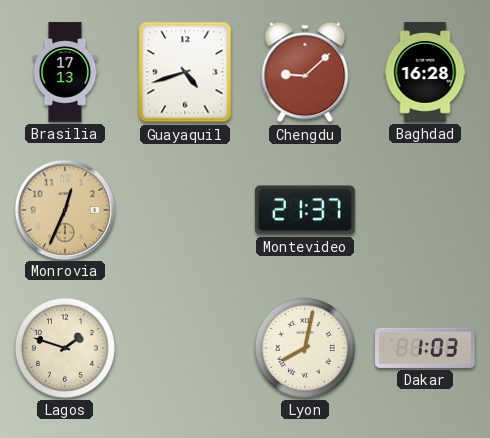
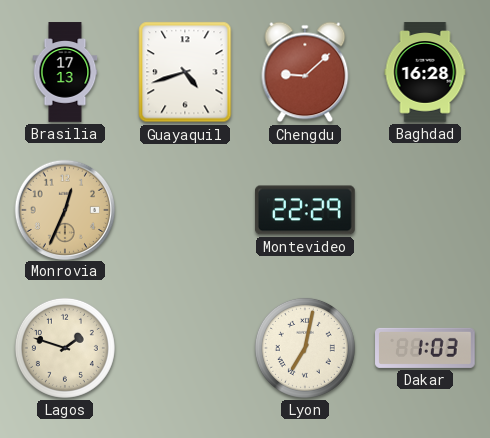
Montevideo: 21:37 -> 22:29
Lyon: 8:02 -> 7:02
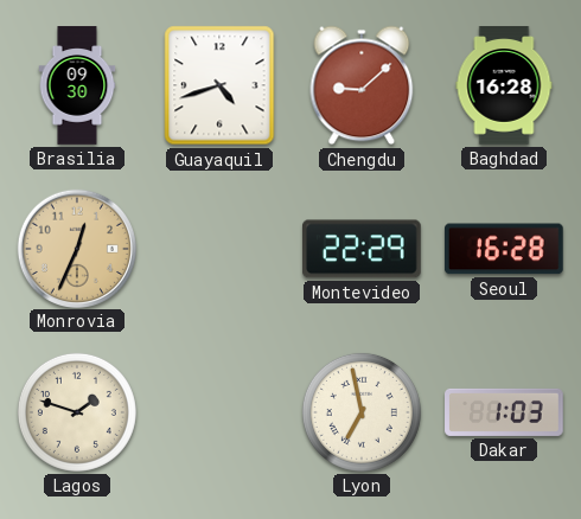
Brasilia: 17:13 -> 09:30
Seoul: none -> 16:28
Lyon: 7:02 -> 6:58
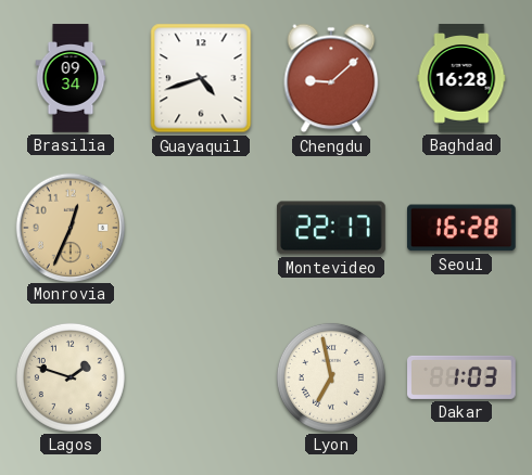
Brasilia: 09:30 -> 09:34
Montevideo: 22:29 -> 22:17
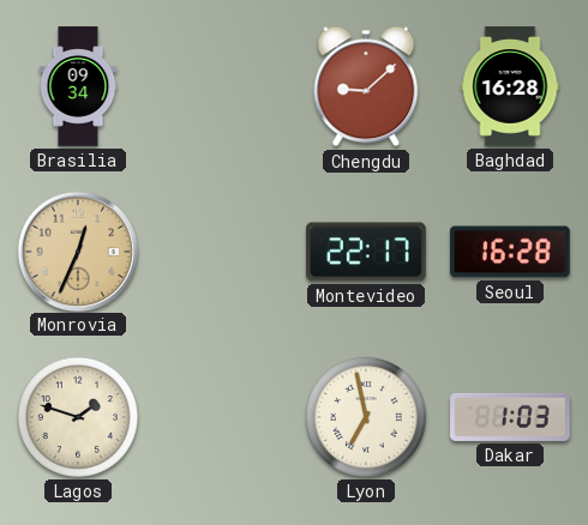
Guayaquil: 4:42 -> none
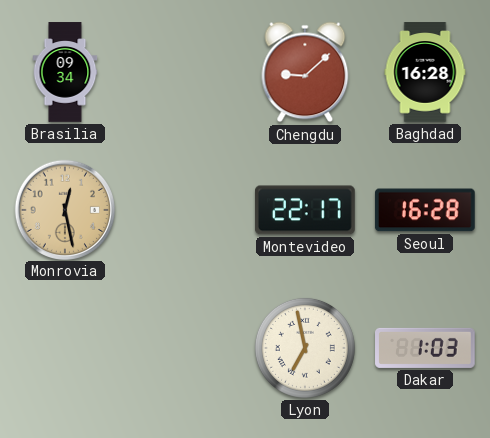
Monrovia: 12:34 -> 12:28
Lagos: 1:48 -> none
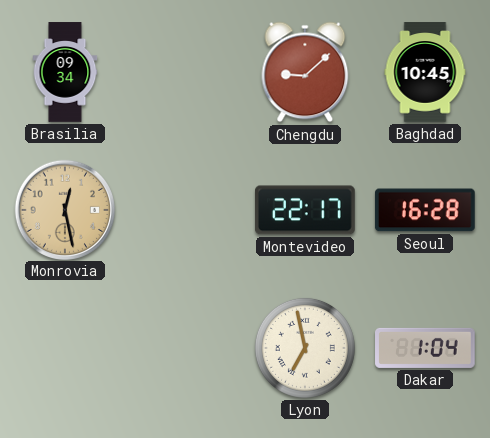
Baghdad: 16:28 -> 10:45
Dakar: 1:03 -> 1:04
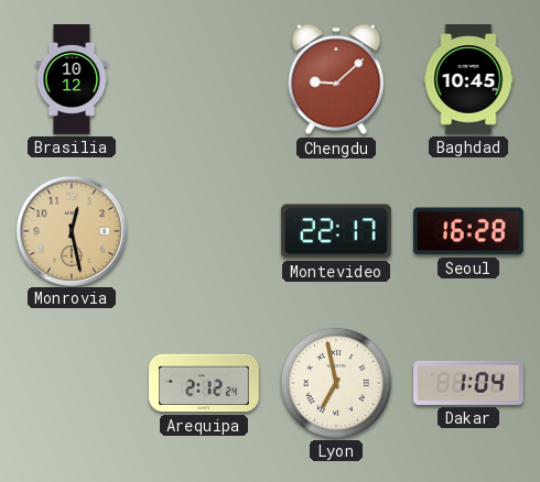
Brasilia: 09:34 -> 10:12
Arequipa: none -> 2:12
